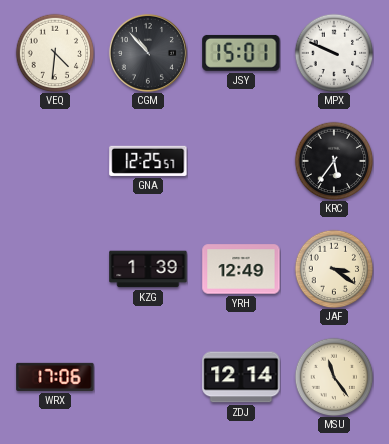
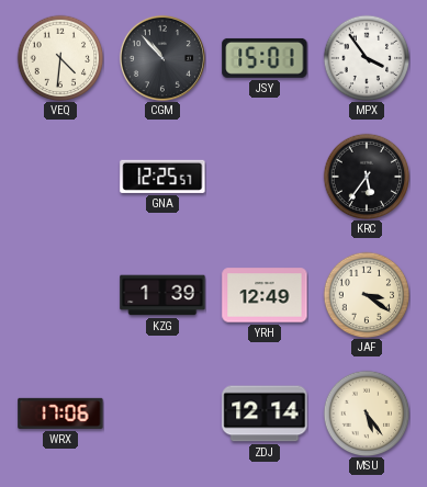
MPX: 9:49 -> 3:54
MSU: 11:24 -> 5:24
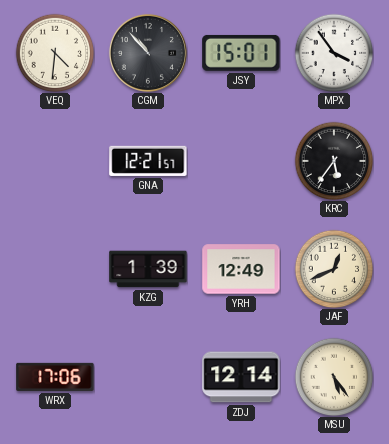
GNA: 12:25 -> 12:21
JAF: 3:21 -> 12:41
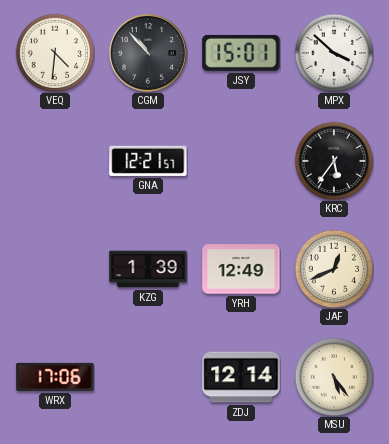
MPX: 3:54 -> 3:52
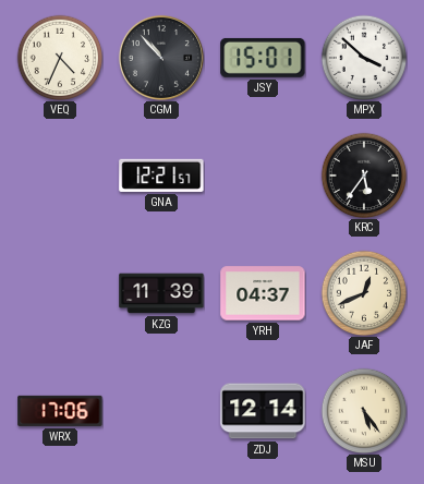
VEQ: 4:31 -> 4:34
KZG: 1:39 -> 11:39
YRH: 12:49 -> 04:37
